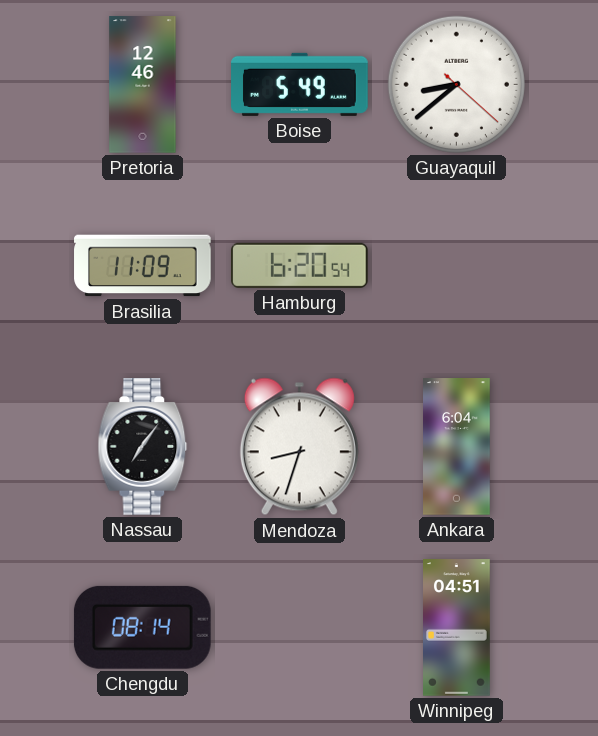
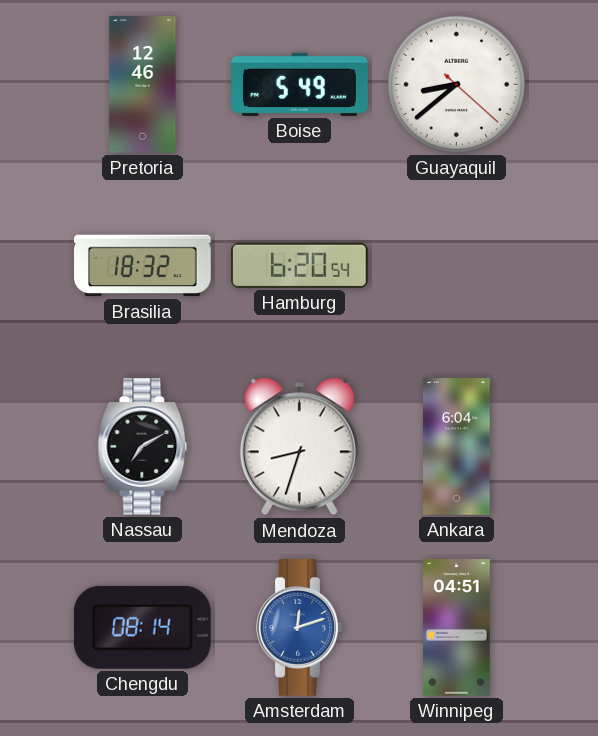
Brasilia: 11:09 -> 18:32
Nassau: 7:06 -> 7:10
Amsterdam: none -> 12:12
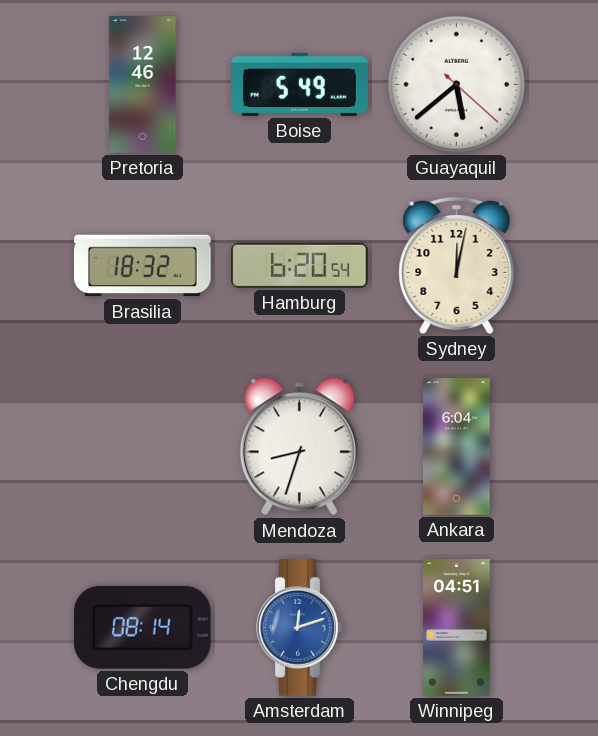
Guayaquil: 8:38 -> 5:38
Sydney: none -> 12:02
Nassau: 7:10 -> none
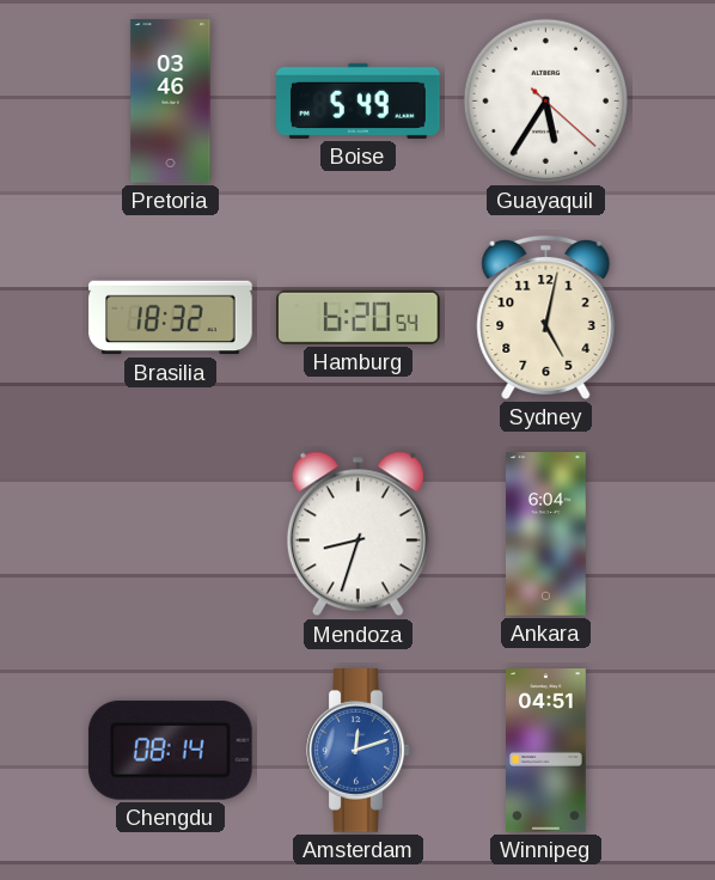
Pretoria: 12:46 -> 03:46
Guayaquil: 5:38 -> 5:35
Sydney: 12:02 -> 5:02
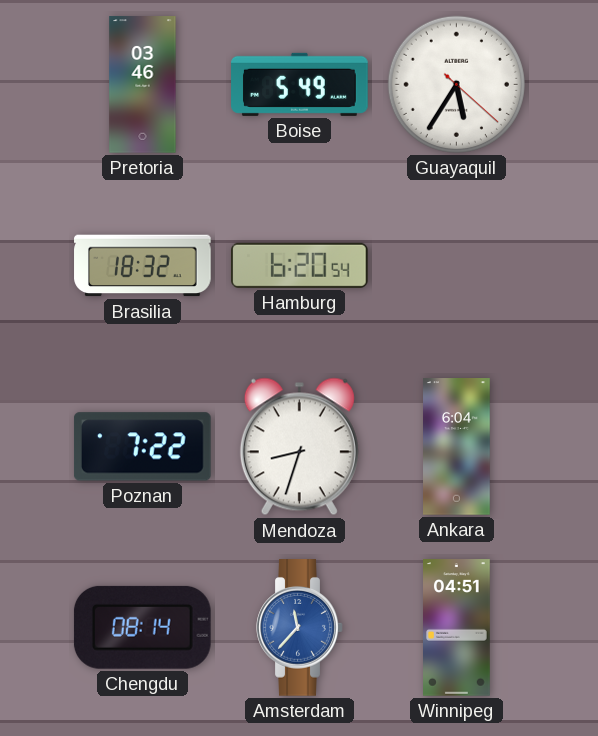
Sydney: 5:02 -> none
Poznan: none -> 7:22
Amsterdam: 12:12 -> 11:37
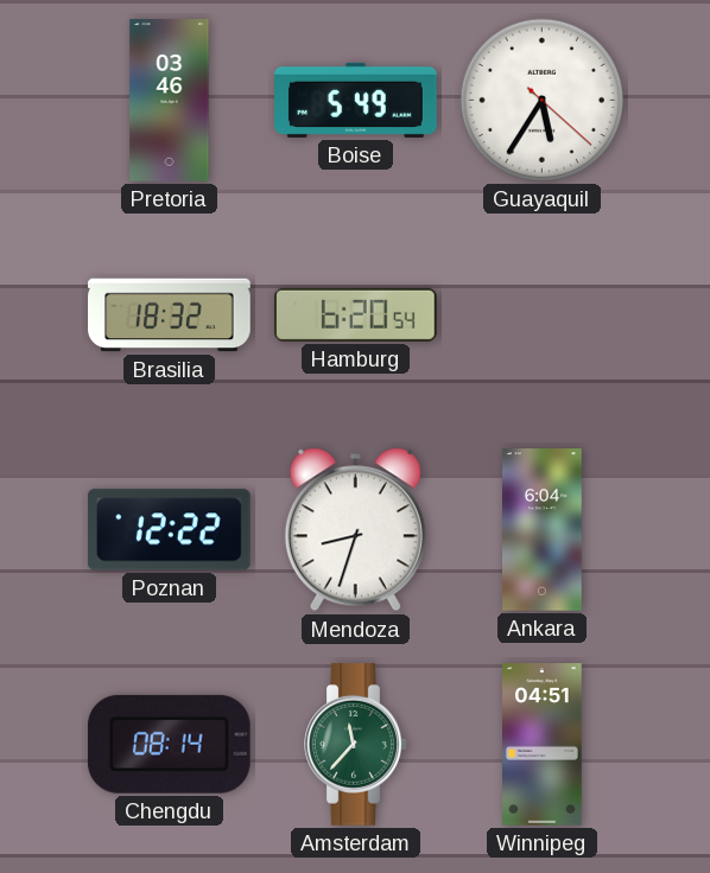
Poznan: 7:22 -> 12:22
Amsterdam dial: blue -> green
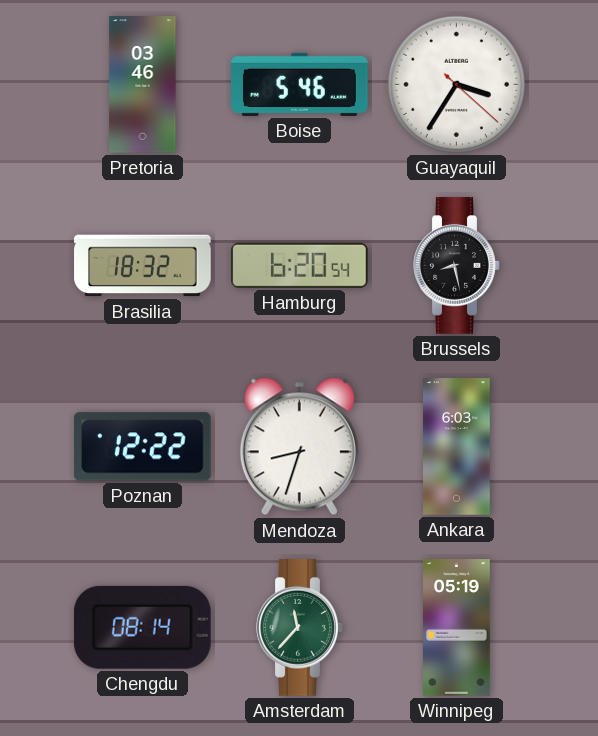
Boise: 5:49 -> 5:46
Guayaquil: 5:35 -> 3:35
Brussels: none -> 8:28
Ankara: 6:04 -> 6:03
Winnipeg: 04:51 -> 05:19
